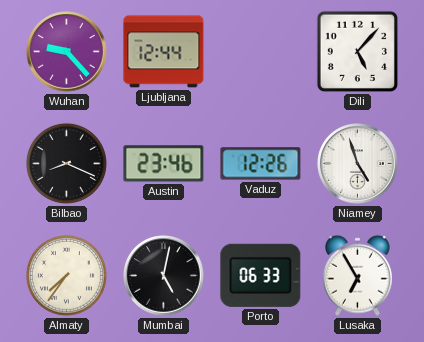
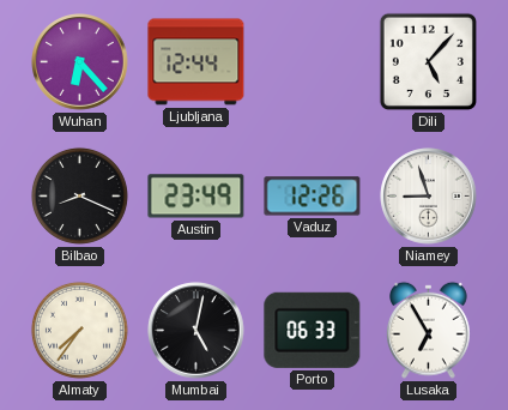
Wuhan: 9:23 -> 6:23
Austin: 23:46 -> 23:49
Niamey: 4:57 -> 8:57
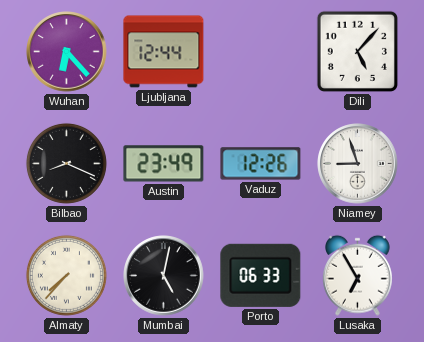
Almaty: 7:36 -> 7:37
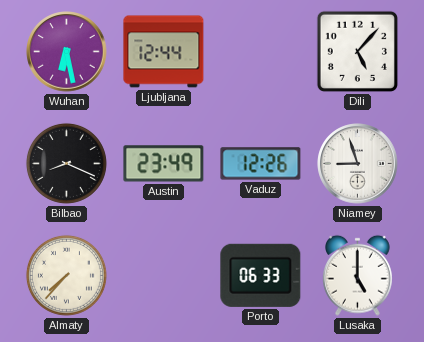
Wuhan: 6:23 -> 6:28
Mumbai: 5:02 -> none
Lusaka: 6:55 -> 5:00
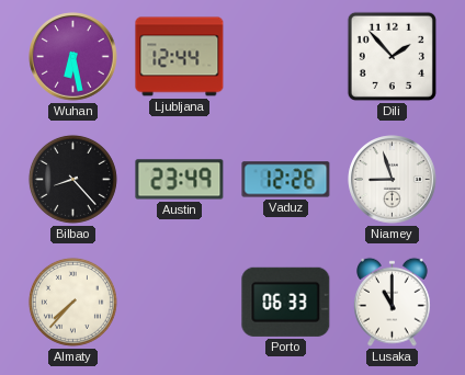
Dili: 5:07 -> 1:53
Bilbao: 8:19 -> 8:23
Lusaka: 5:00 -> 11:00
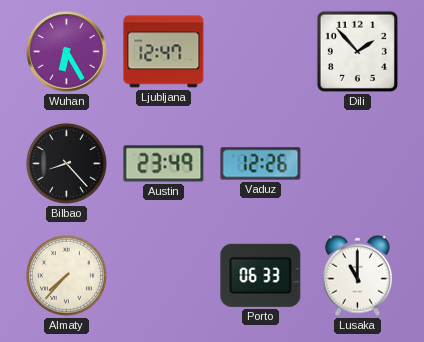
Wuhan: 6:28 -> 6:25
Ljubljana: 12:44 -> 12:47
Niamey: 8:57 -> none
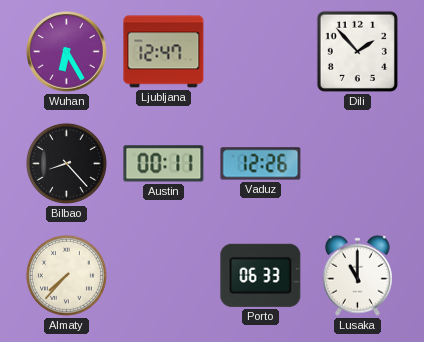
Austin: 23:49 -> 00:11
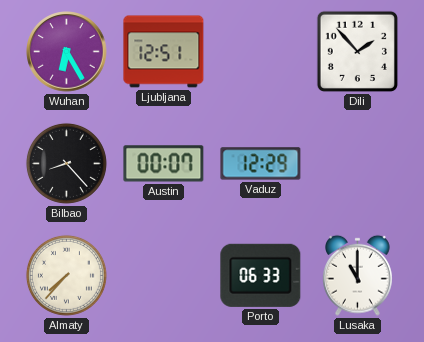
Ljubljana: 12:47 -> 12:51
Austin: 00:11 -> 00:07
Vaduz: 12:26 -> 12:29
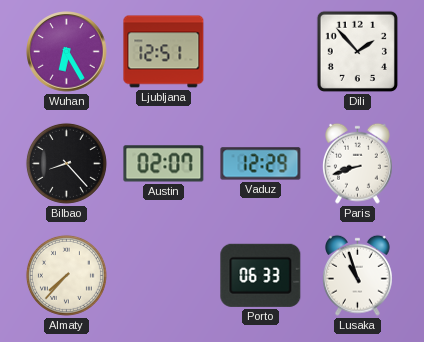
Austin: 00:07 -> 02:07
Paris: none -> 8:42
Lusaka: 11:00 -> 10:57
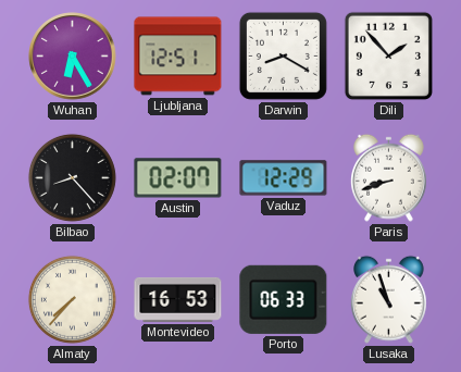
Darwin: none -> 8:20
Montevideo: none -> 16:53
